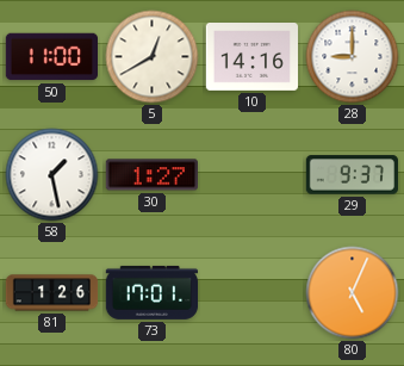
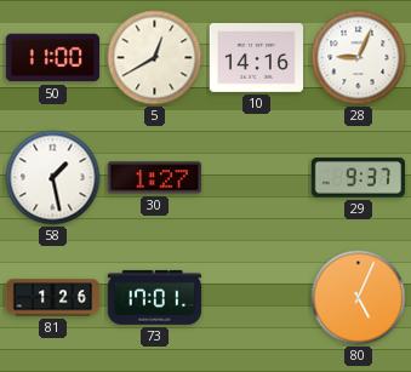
28: 9:00 -> 9:04
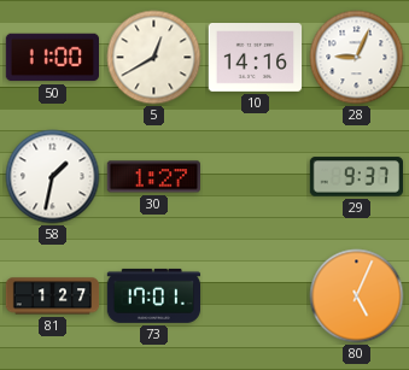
58: 1:28 -> 1:32
81: 1:26 -> 1:27
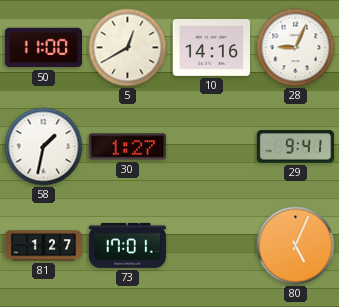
29: 9:37 -> 9:41
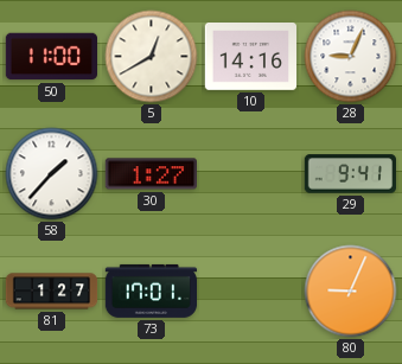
58: 1:32 -> 1:37
80: 5:04 -> 9:04
